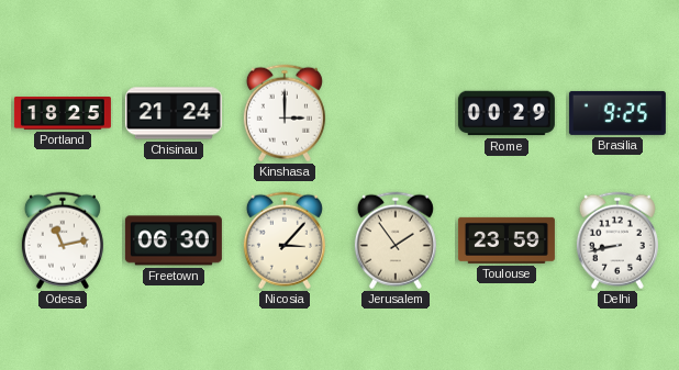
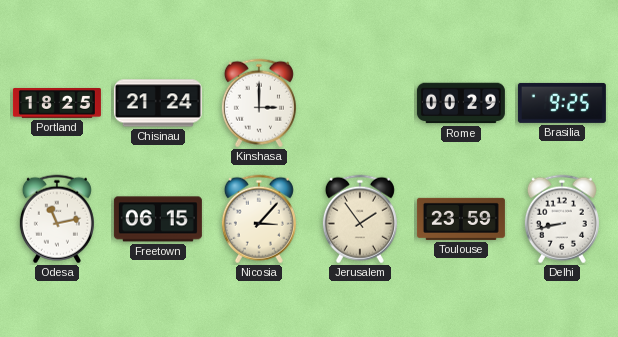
Freetown: 06:30 -> 06:15
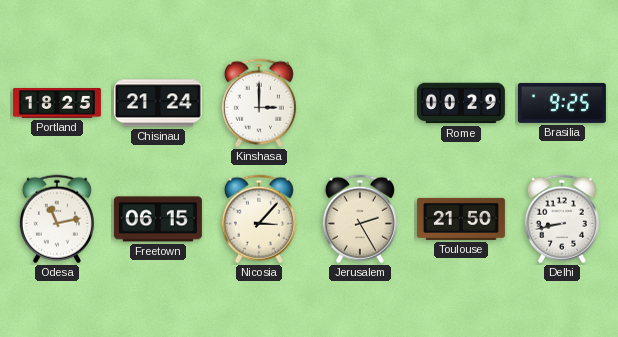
Jerusalem: 1:54 -> 2:25
Toulouse: 23:59 -> 21:50
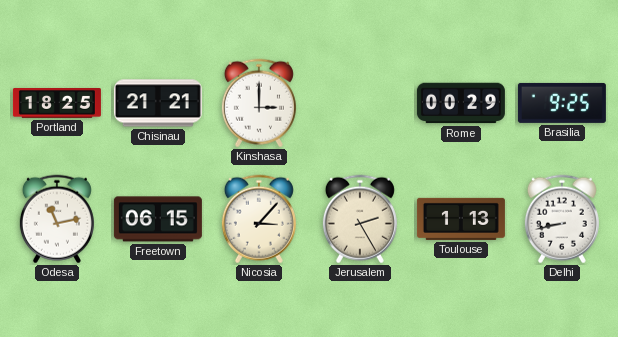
Chisinau: 21:24 -> 21:21
Toulouse: 21:50 -> 1:13
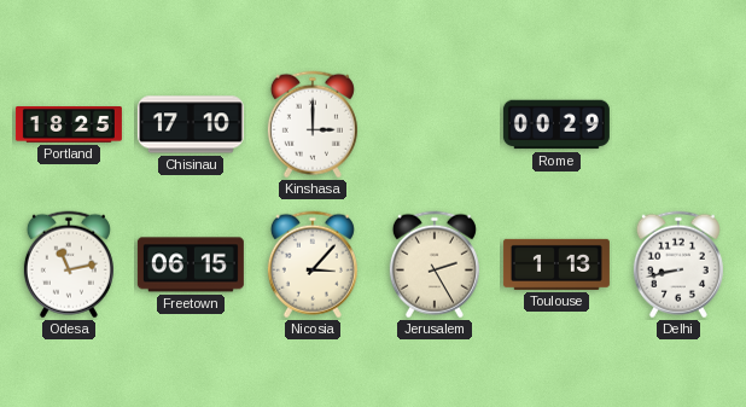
Chisinau: 21:21 -> 17:10
Brasilia: 9:25 -> none
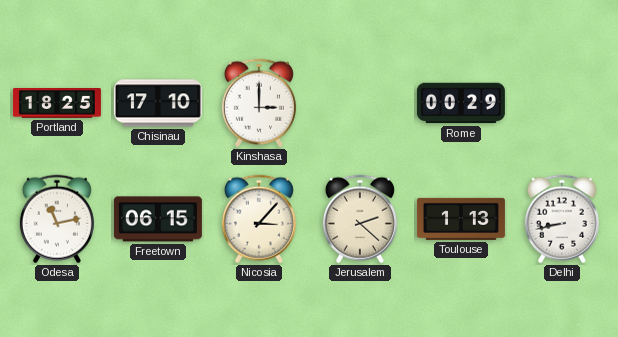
Jerusalem: 2:25 -> 2:22
